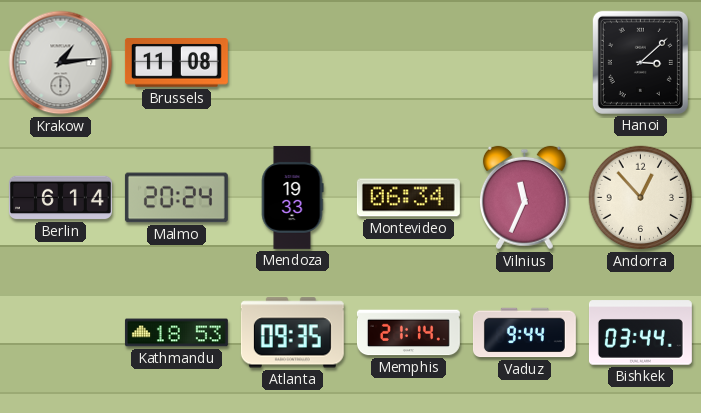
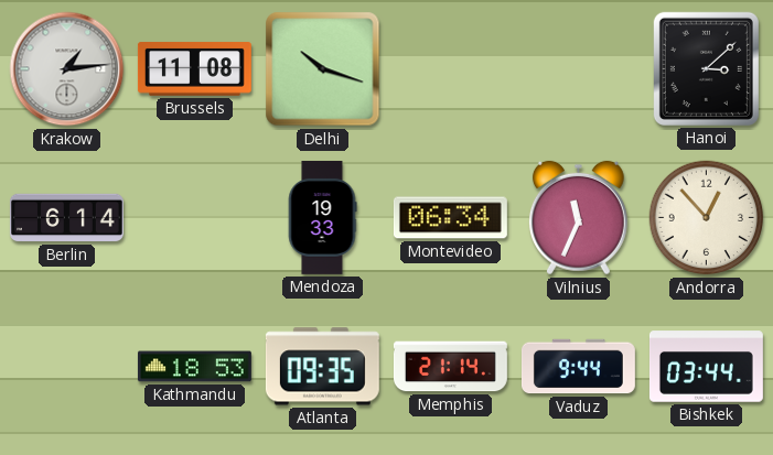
Delhi: none -> 10:18
Malmo: 20:24 -> none
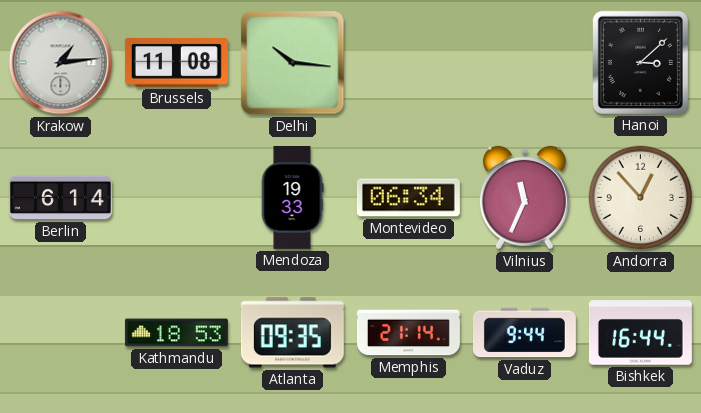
Delhi: 10:18 -> 10:16
Bishkek: 03:44 -> 16:44
